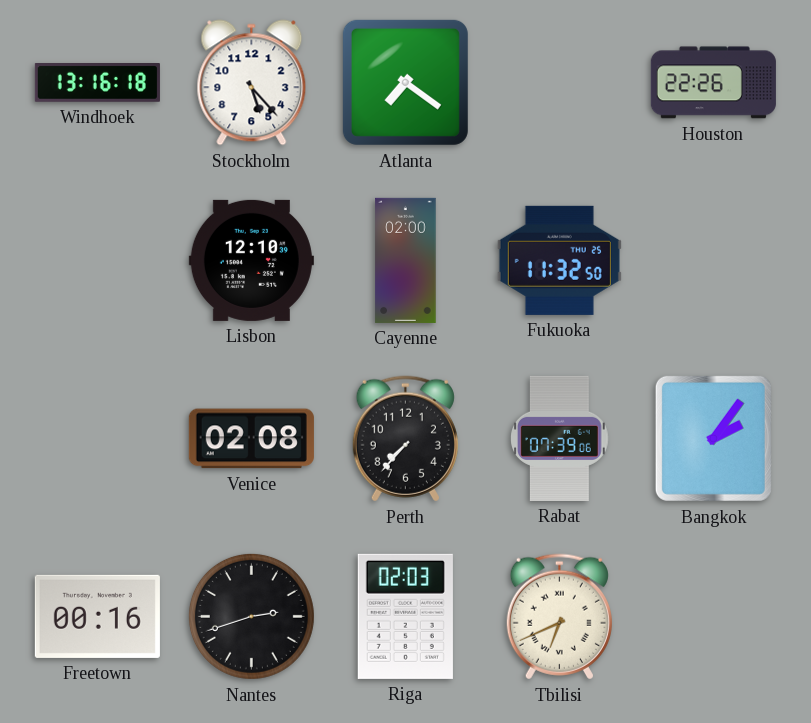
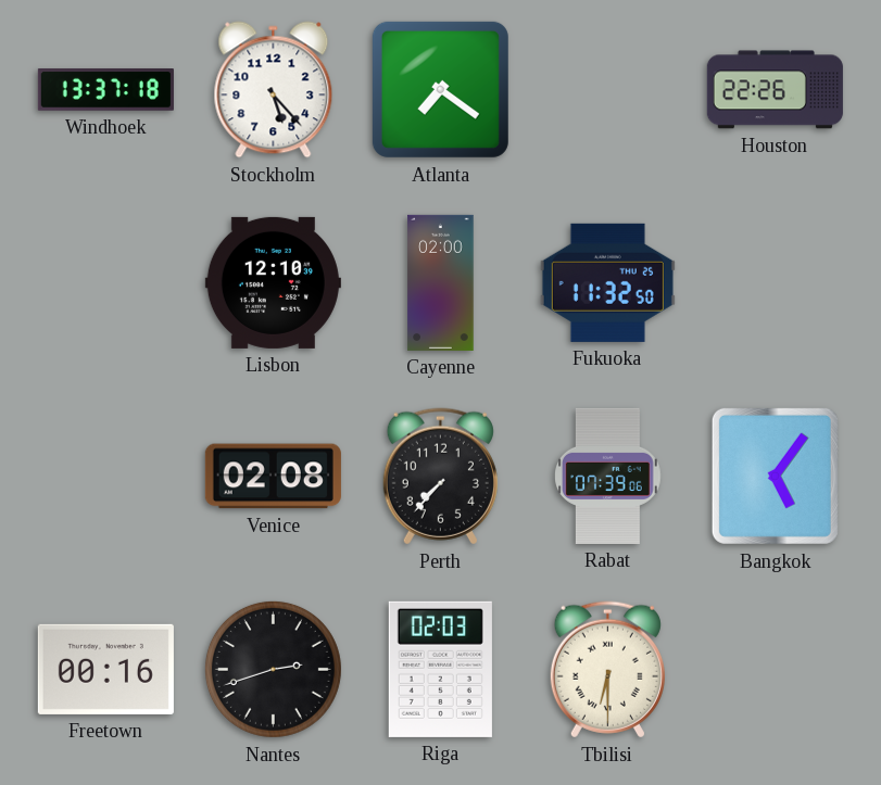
Windhoek: 13:16 -> 13:37
Bangkok: 2:06 -> 5:06
Tbilisi: 6:41 -> 6:30
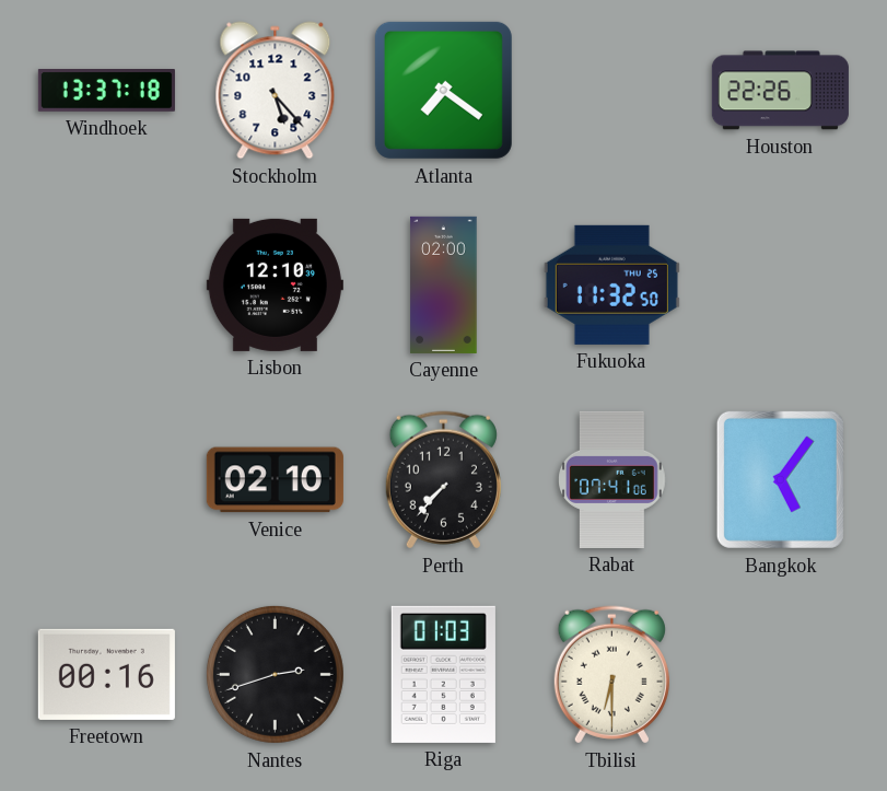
Venice: 02:08 -> 02:10
Rabat: 07:39 -> 07:41
Riga: 02:03 -> 01:03
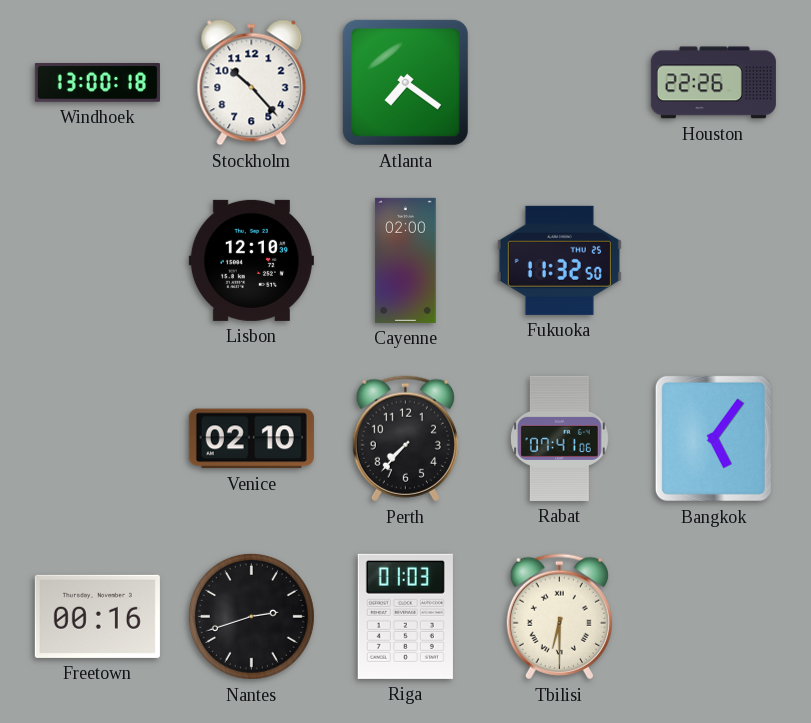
Windhoek: 13:37 -> 13:00
Stockholm: 5:23 -> 10:23
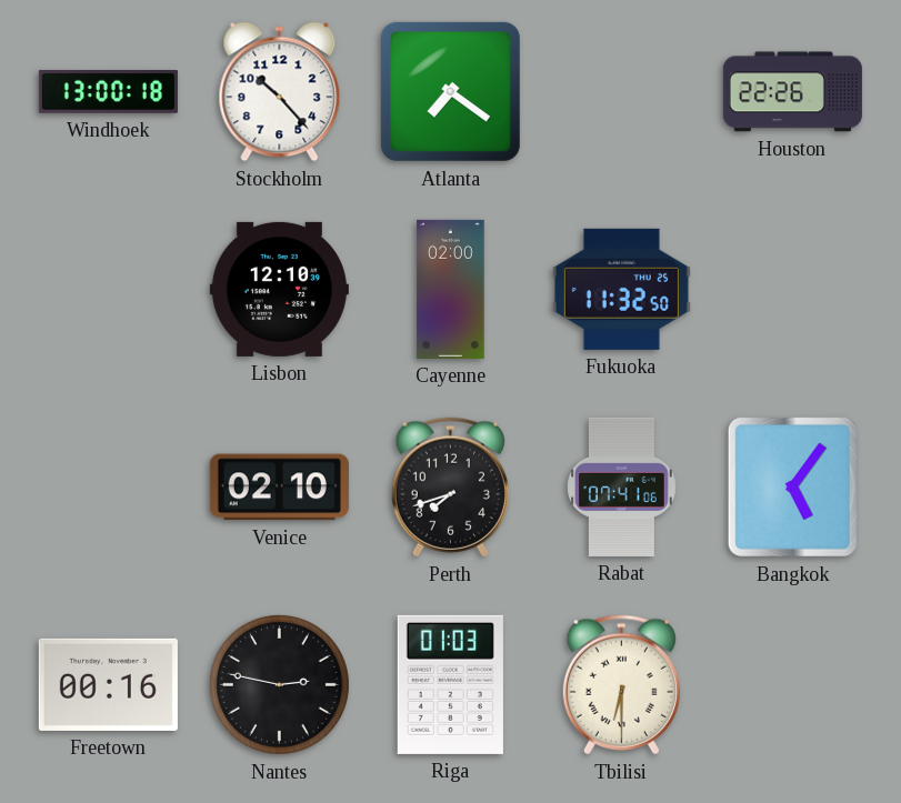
Perth: 7:37 -> 7:42
Nantes: 2:42 -> 2:47
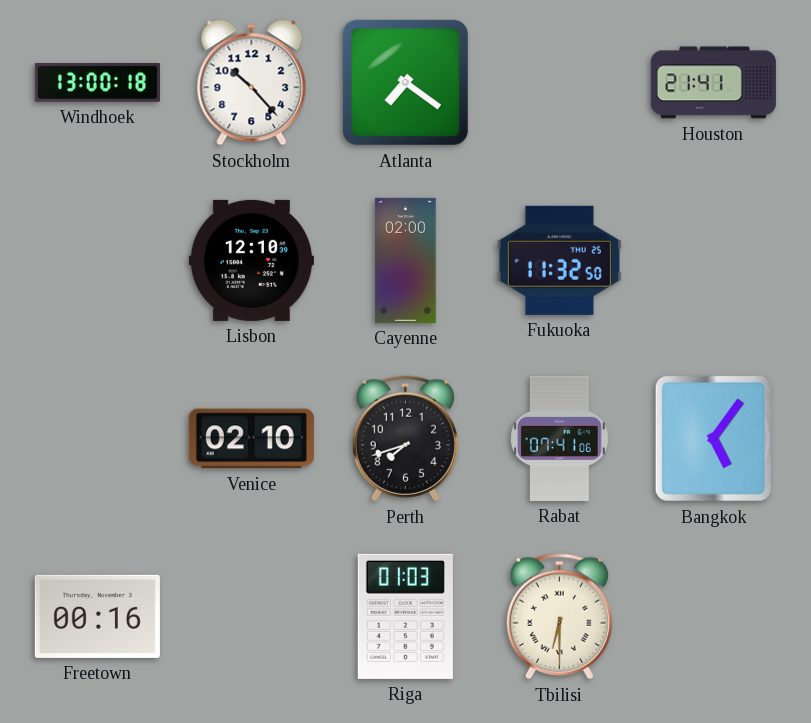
Houston: 22:26 -> 21:41
Nantes: 2:47 -> none
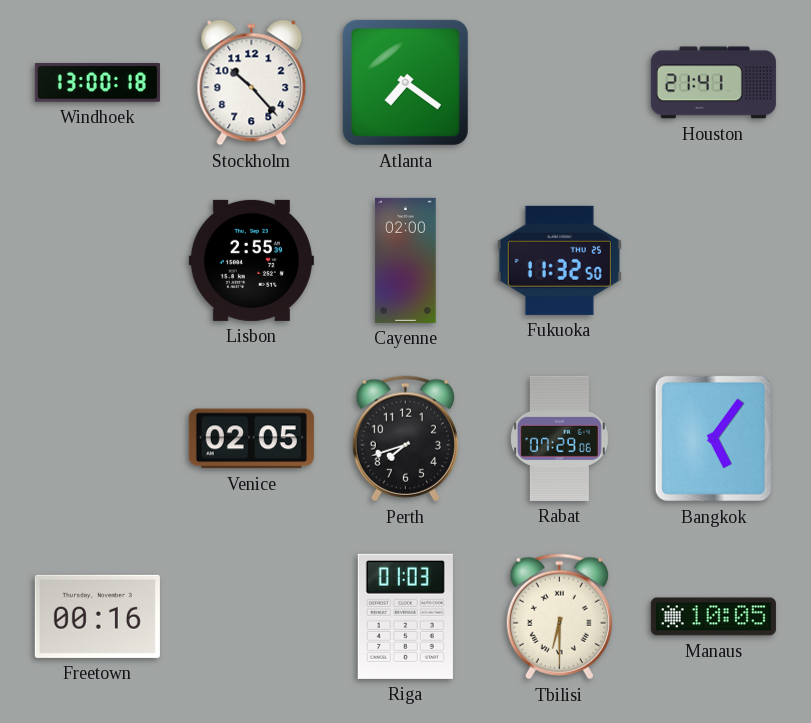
Lisbon: 12:10 -> 2:55
Venice: 02:10 -> 02:05
Rabat: 07:41 -> 07:29
Manaus: none -> 10:05
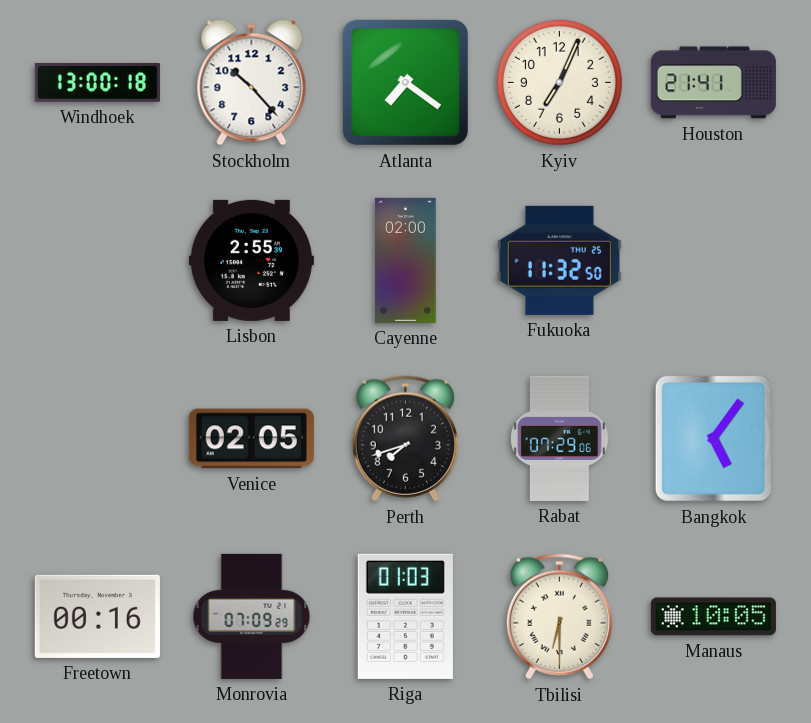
Kyiv: none -> 7:04
Monrovia: none -> 07:09
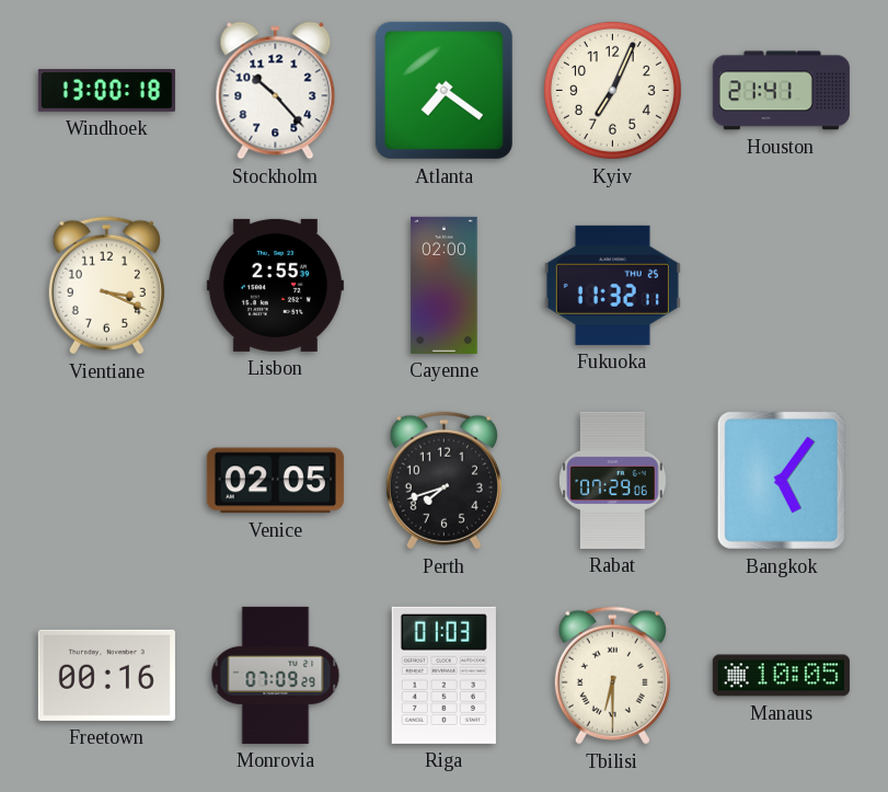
Vientiane: none -> 3:19
Fukuoka: 11:32:50 -> 11:32:11
